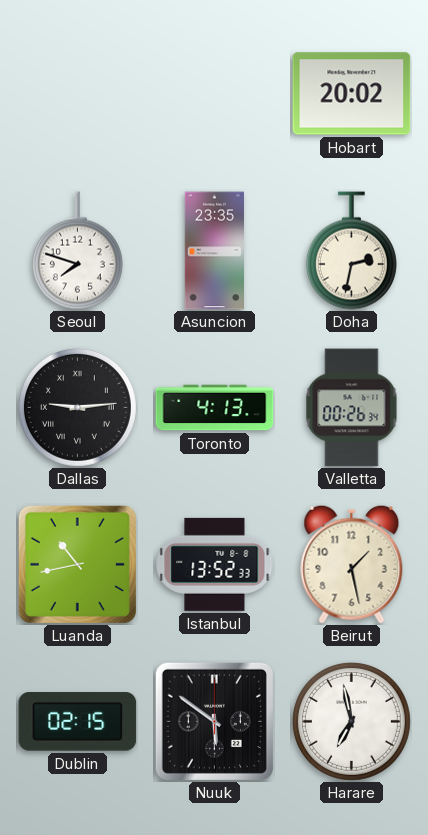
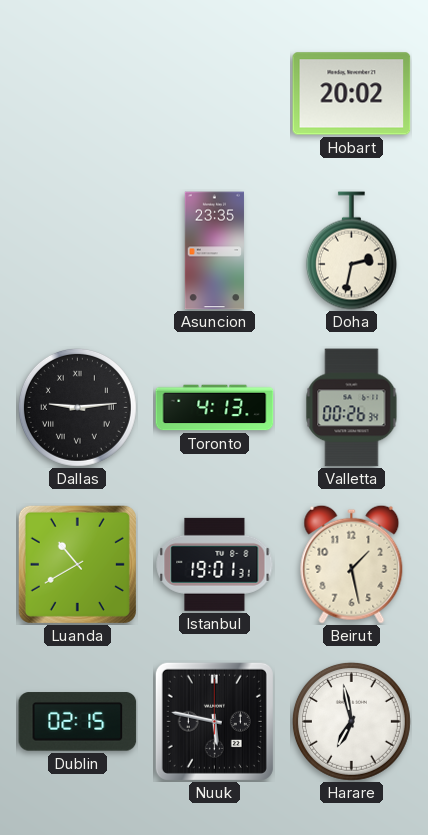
Seoul: 7:48 -> none
Luanda: 10:43 -> 10:40
Istanbul: 13:52 -> 19:01
Nuuk: 5:51 -> 5:47
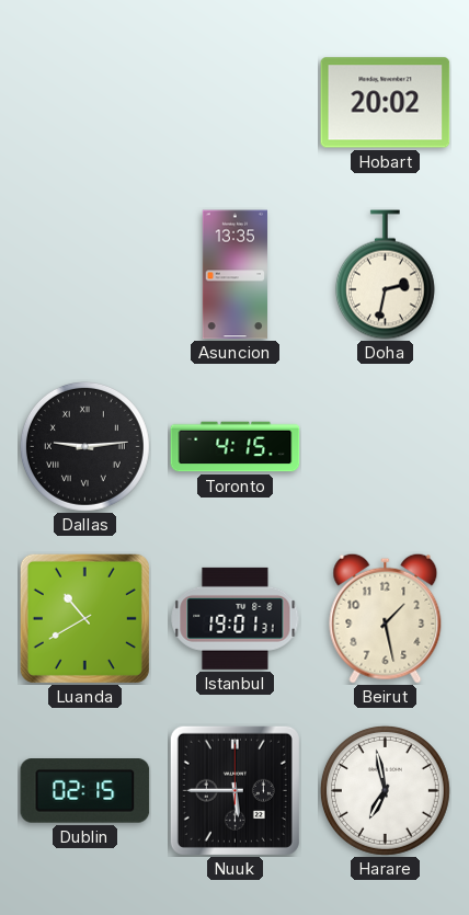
Asuncion: 23:35 -> 13:35
Toronto: 4:13 -> 4:15
Valletta: 00:26 -> none
Nuuk: 5:47 -> 5:45
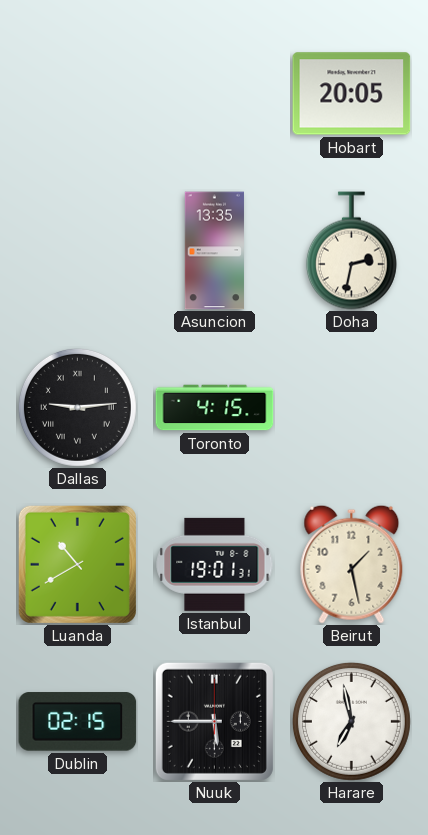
Hobart: 20:02 -> 20:05
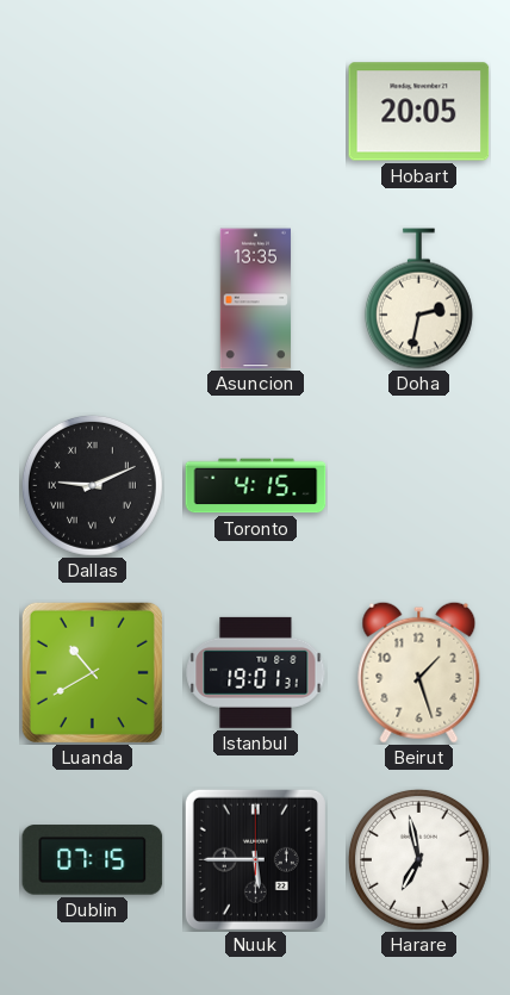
Dallas: 9:14 -> 9:11
Beirut: 1:28 -> 1:27
Dublin: 02:15 -> 07:15
